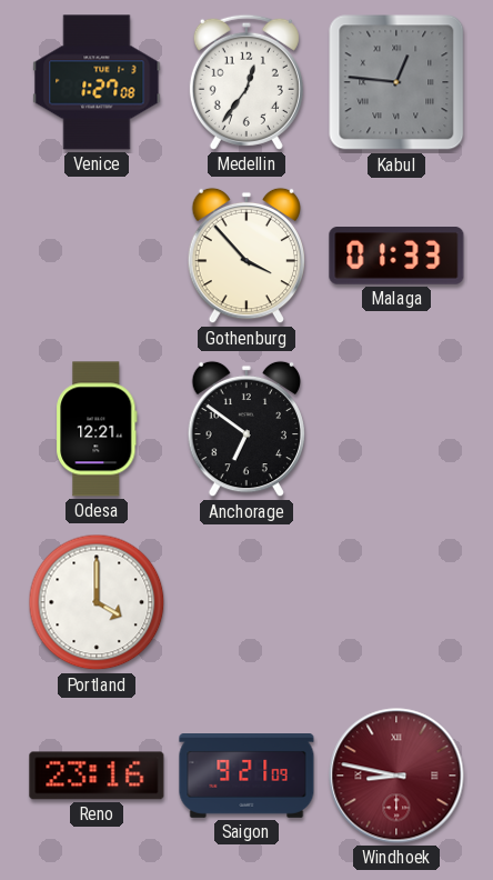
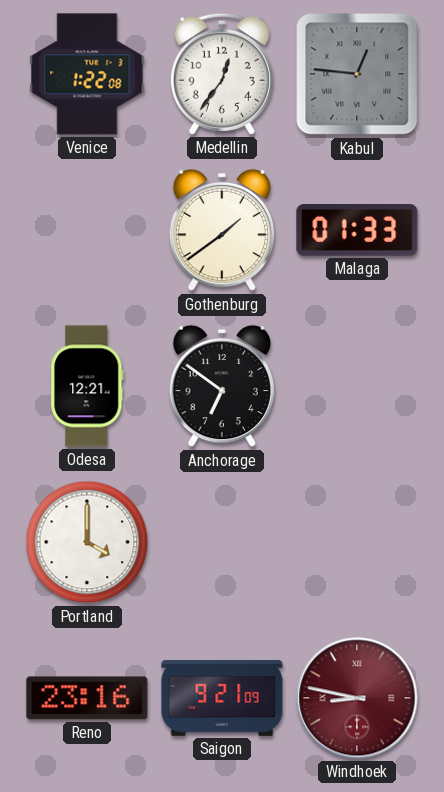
Venice: 1:27 -> 1:22
Gothenburg: 3:53 -> 1:39
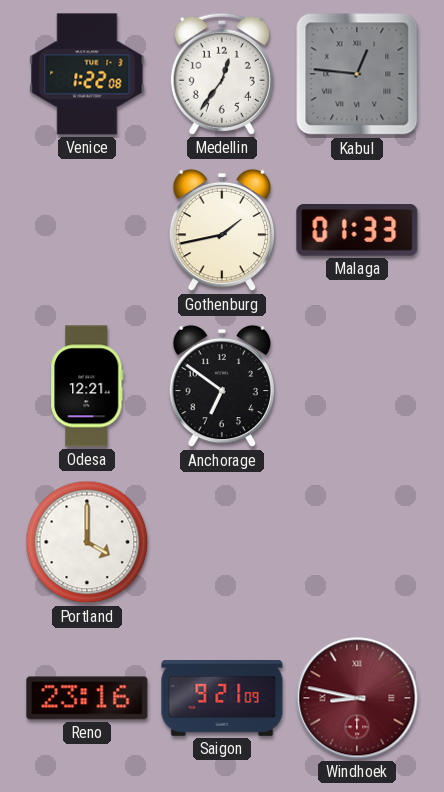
Gothenburg: 1:39 -> 1:43
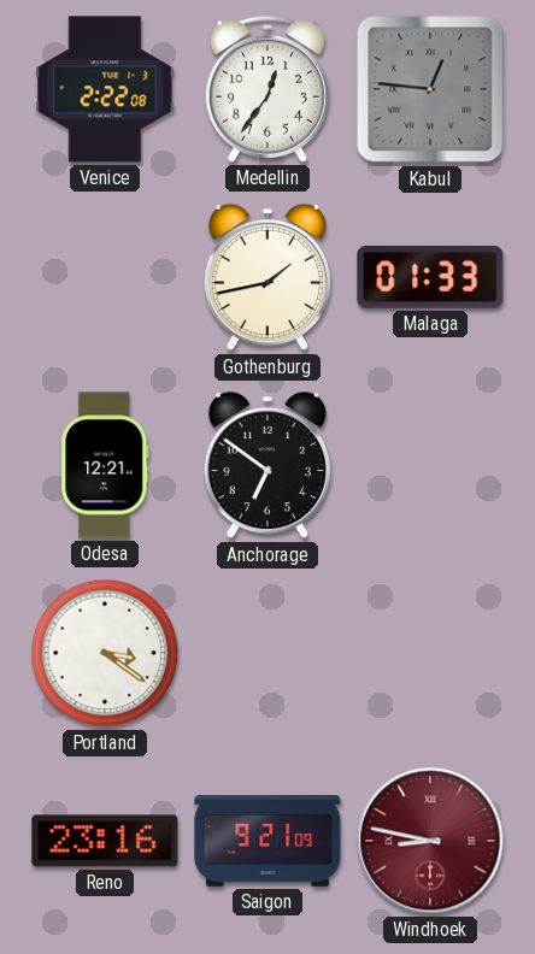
Venice: 1:22 -> 2:22
Portland: 4:00 -> 3:21
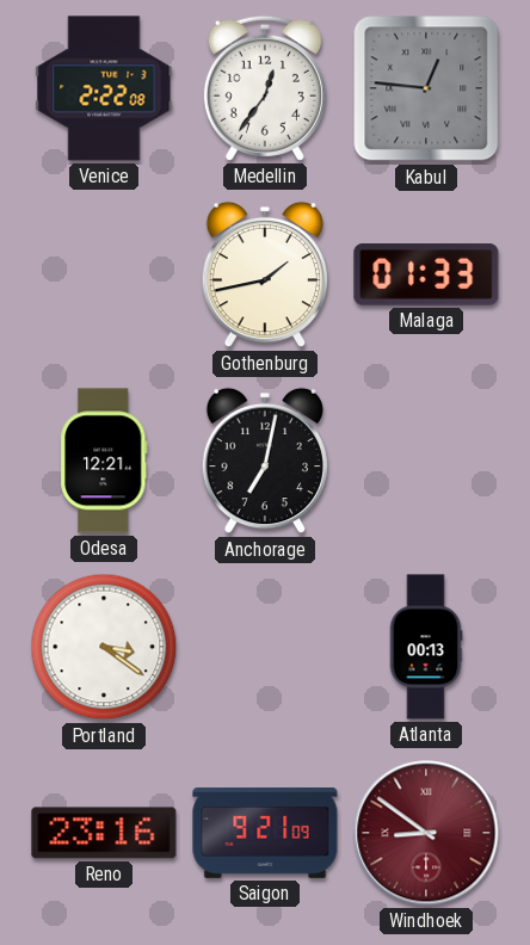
Anchorage: 6:51 -> 7:02
Atlanta: none -> 00:13
Windhoek: 8:47 -> 8:51
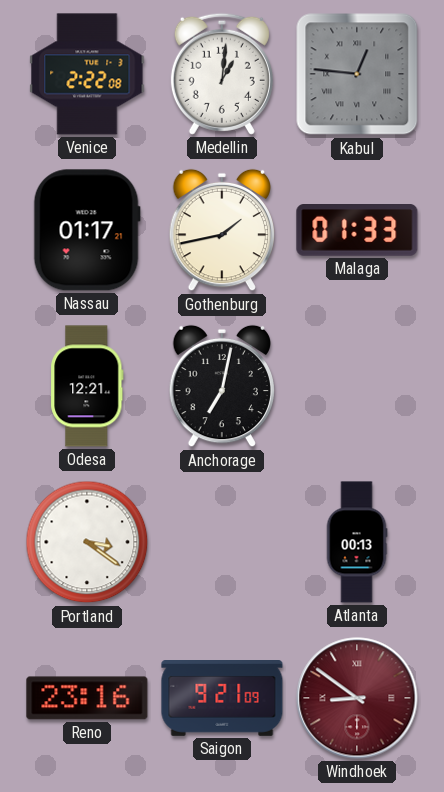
Medellin: 12:36 -> 1:01
Nassau: none -> 01:17
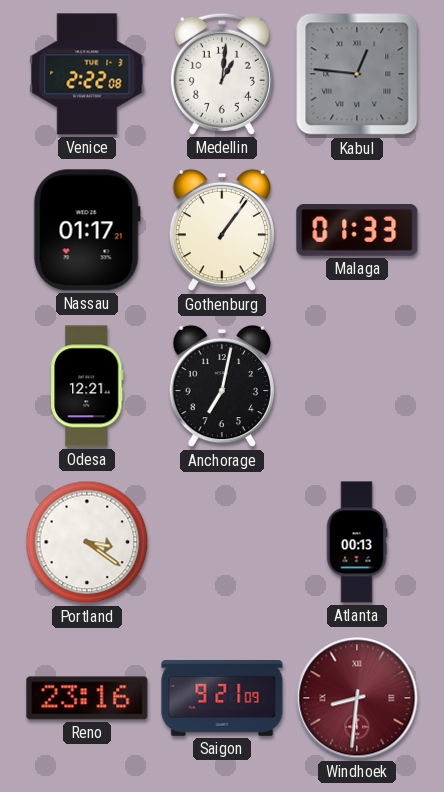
Gothenburg: 1:43 -> 1:06
Windhoek: 8:51 -> 8:31
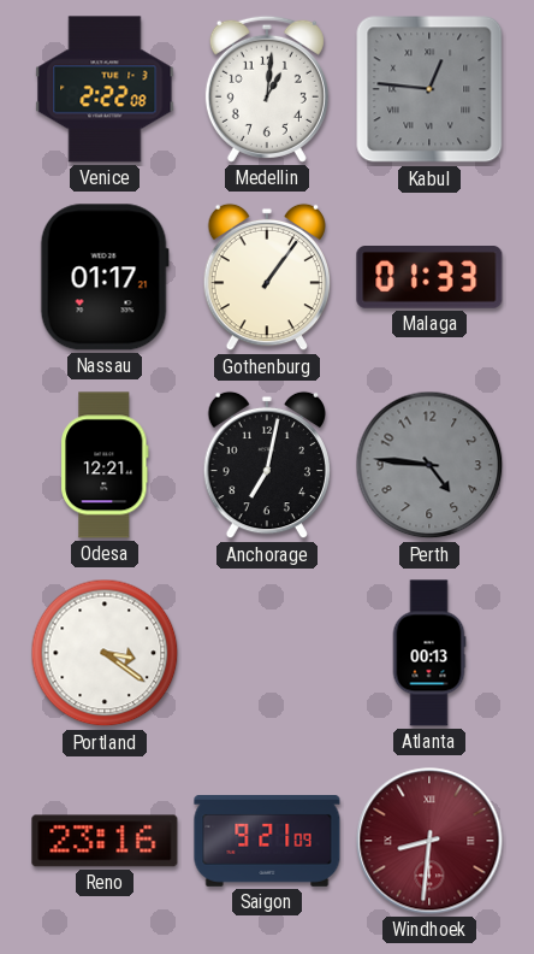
Perth: none -> 4:46
